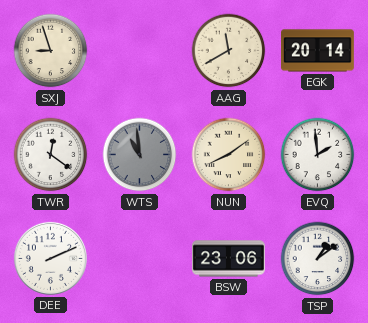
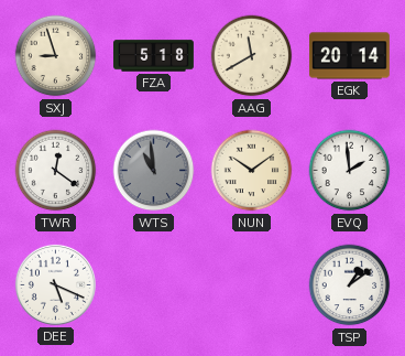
FZA: none -> 5:18
NUN: 8:09 -> 10:09
DEE: 2:11 -> 5:19
BSW: 23:06 -> none
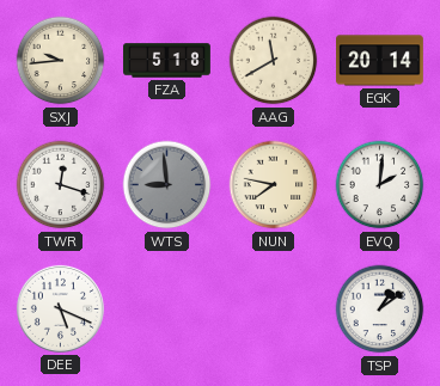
SXJ: 8:57 -> 9:44
TWR: 12:21 -> 12:18
WTS: 10:59 -> 8:59
NUN: 10:09 -> 7:47
EVQ: 1:59 -> 2:01
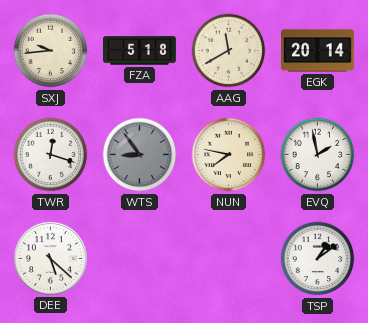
WTS: 8:59 -> 8:54
EVQ: 2:01 -> 1:58
DEE: 5:19 -> 5:22
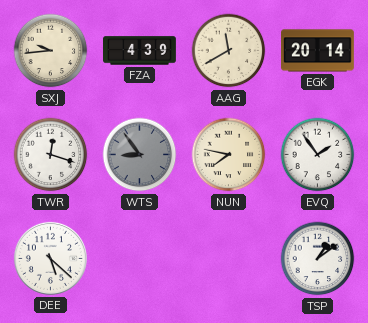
FZA: 5:18 -> 4:39
EVQ: 1:58 -> 1:54
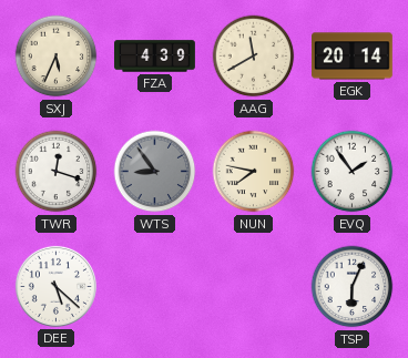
SXJ: 9:44 -> 5:34
TSP: 1:09 -> 6:04
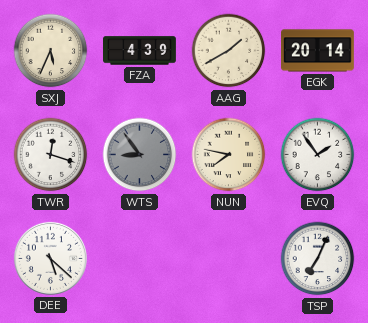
AAG: 11:40 -> 1:40
TSP: 6:04 -> 7:04
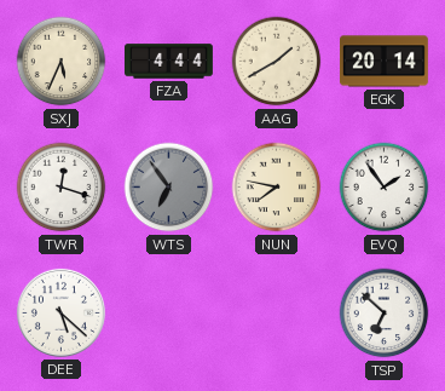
FZA: 4:39 -> 4:44
WTS: 8:54 -> 6:54
TSP: 7:04 -> 6:52
